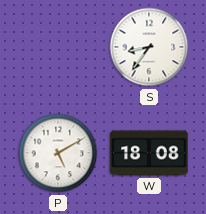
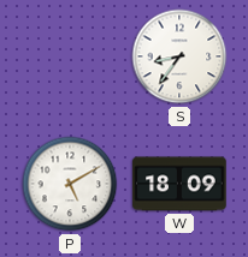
W: 18:08 -> 18:09
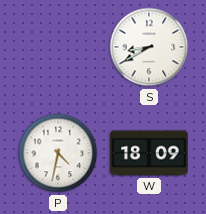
S: 8:36 -> 8:40
P: 5:10 -> 4:32
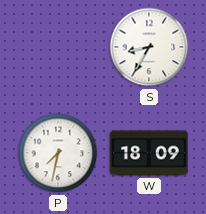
S: 8:40 -> 8:35
P: 4:32 -> 7:32
